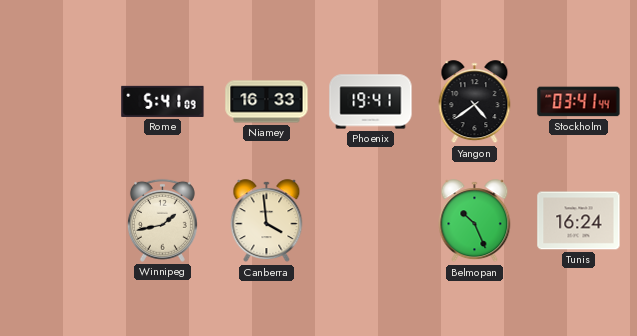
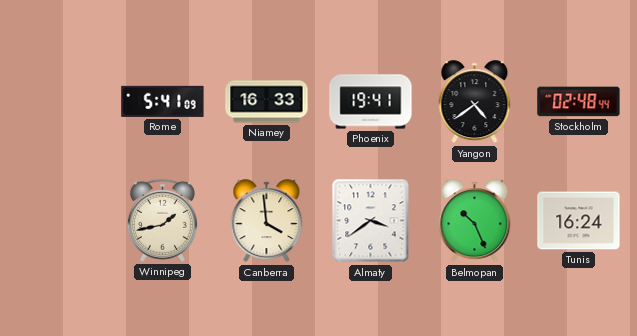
Stockholm: 03:41 -> 02:48
Almaty: none -> 3:39
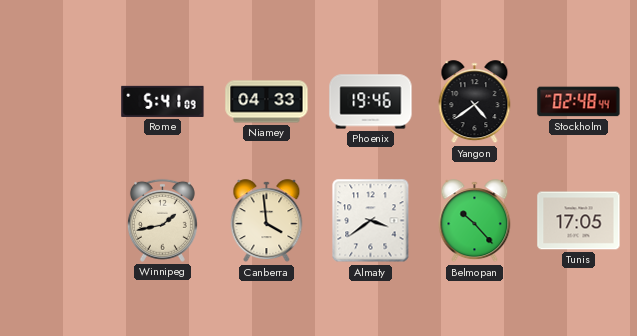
Niamey: 16:33 -> 04:33
Phoenix: 19:41 -> 19:46
Belmopan: 10:26 -> 10:23
Tunis: 16:24 -> 17:05
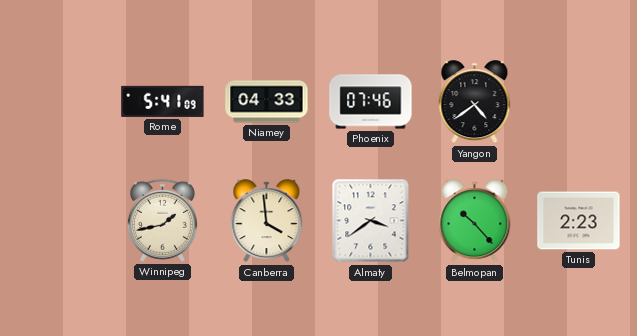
Phoenix: 19:46 -> 07:46
Stockholm: 02:48 -> none
Tunis: 17:05 -> 2:23
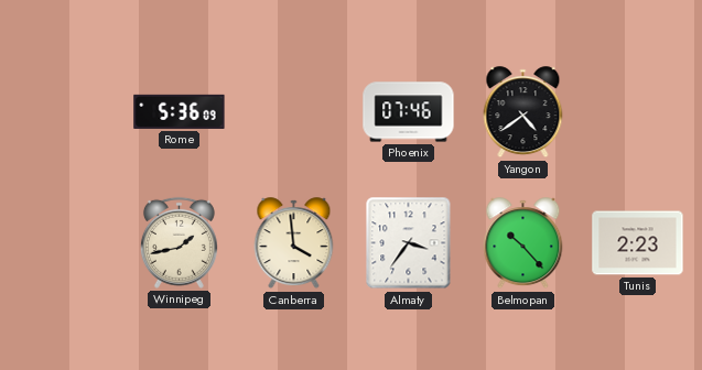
Rome: 5:41 -> 5:36
Niamey: 04:33 -> none
Almaty: 3:39 -> 3:36
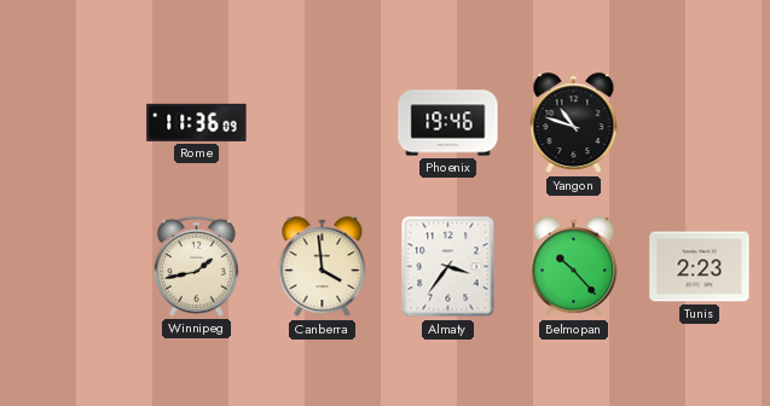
Rome: 5:36 -> 11:36
Phoenix: 07:46 -> 19:46
Yangon: 4:39 -> 10:48
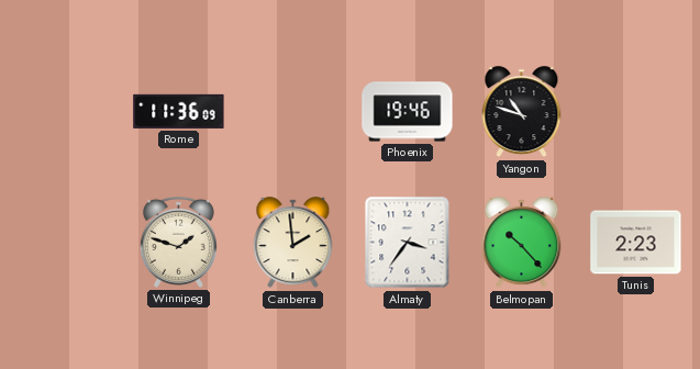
Winnipeg: 1:43 -> 1:48
Canberra: 3:59 -> 1:59
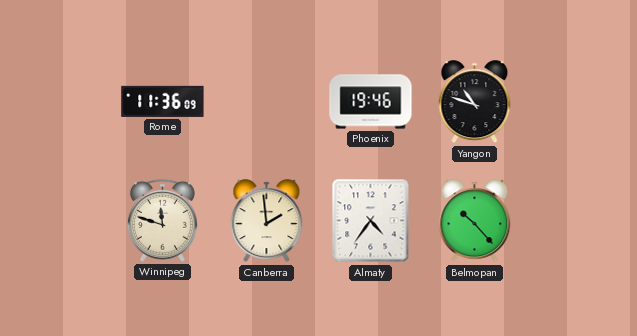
Winnipeg: 1:48 -> 11:48
Almaty: 3:36 -> 4:36
Tunis: 2:23 -> none
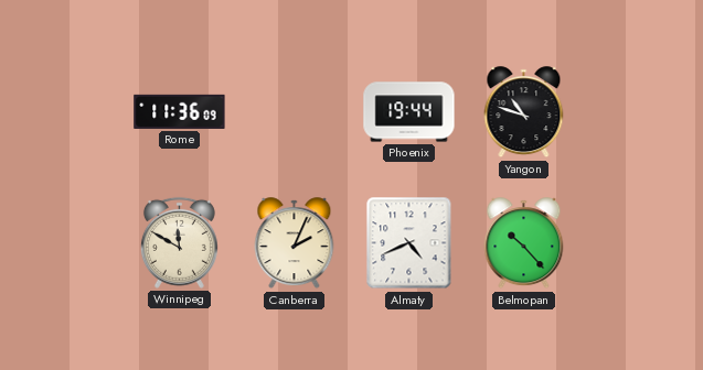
Phoenix: 19:46 -> 19:44
Winnipeg: 11:48 -> 11:50
Canberra: 1:59 -> 2:04
Almaty: 4:36 -> 4:41
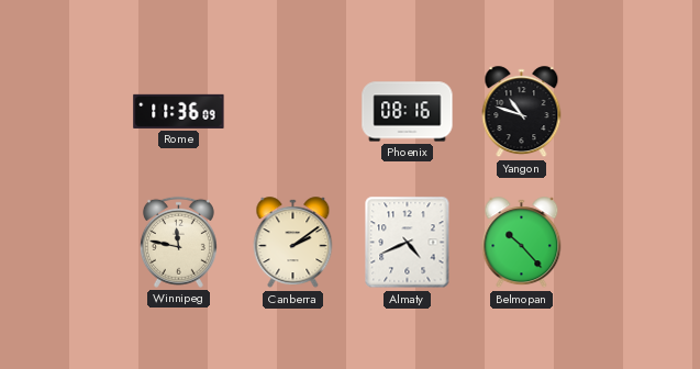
Phoenix: 19:44 -> 08:16
Winnipeg: 11:50 -> 11:47
Canberra: 2:04 -> 2:09
